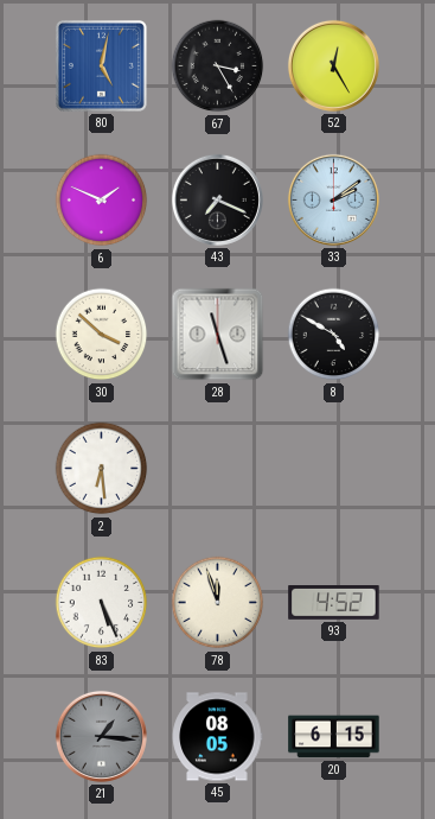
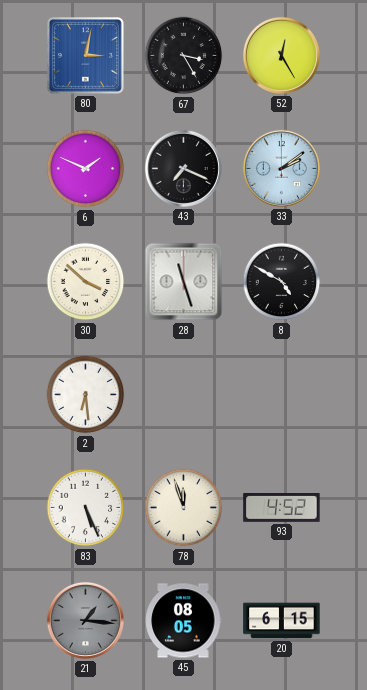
80: 5:02 -> 3:02
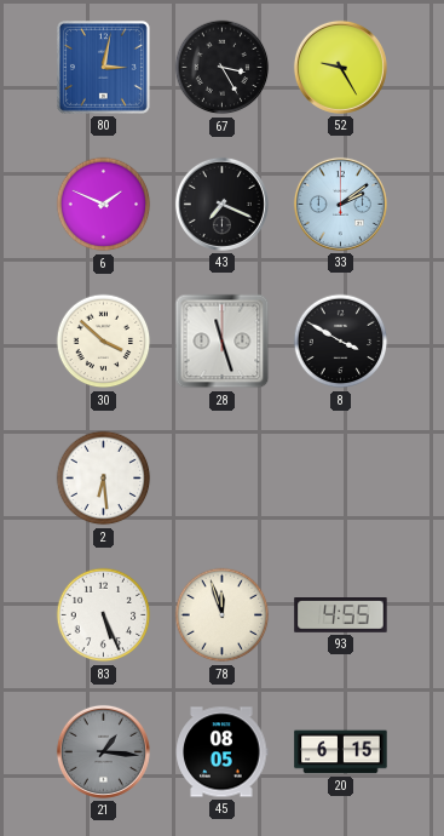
52: 12:25 -> 9:25
8: 4:50 -> 3:50
93: 4:52 -> 4:55
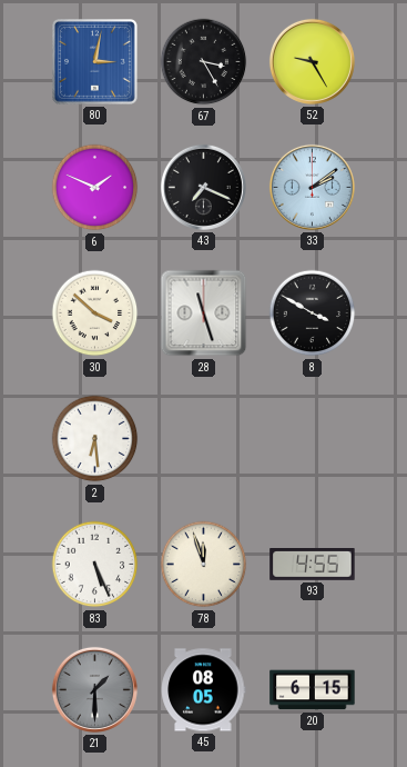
21: 1:16 -> 1:30
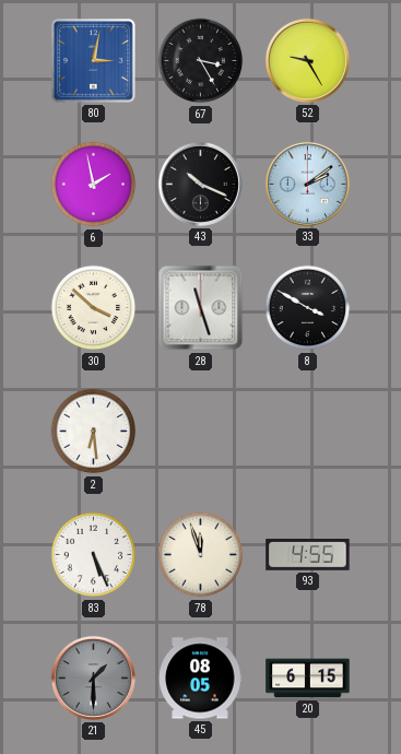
6: 1:49 -> 1:58
43: 7:19 -> 10:19
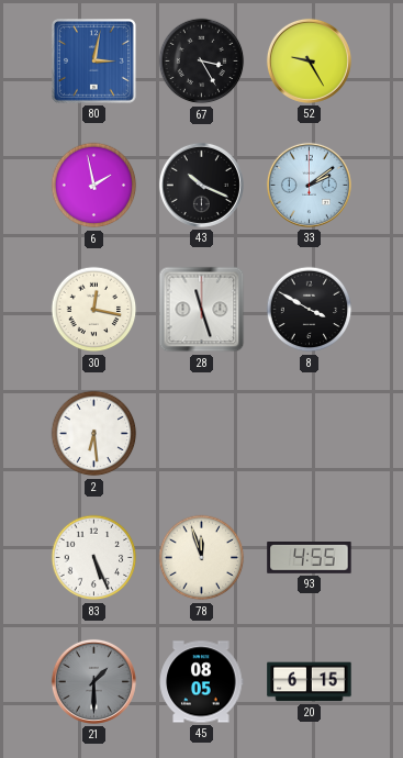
30: 3:52 -> 12:17
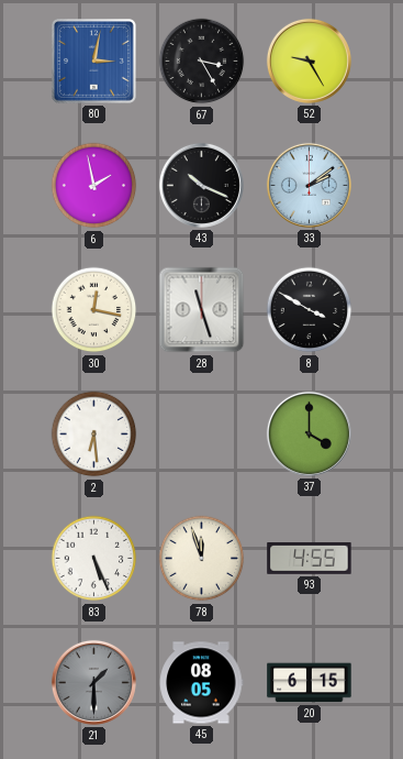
37: none -> 4:00
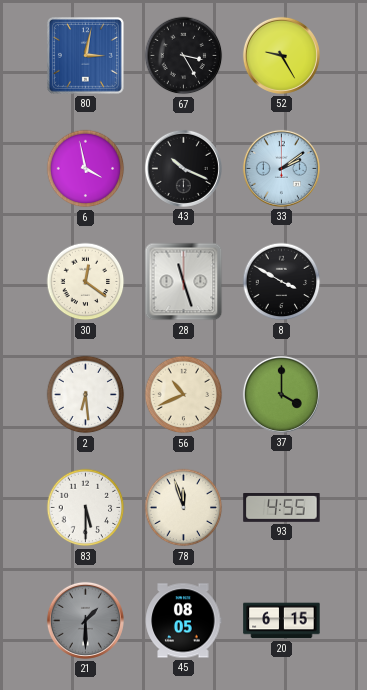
6: 1:58 -> 3:58
30: 12:17 -> 12:21
56: none -> 10:41
83: 5:26 -> 5:30
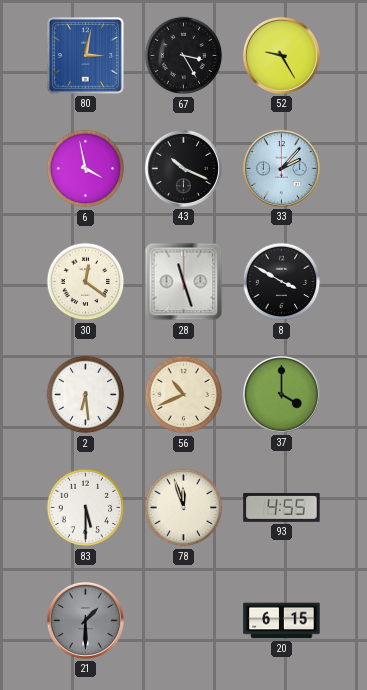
33: 2:09 -> 2:07
45: 08:05 -> none
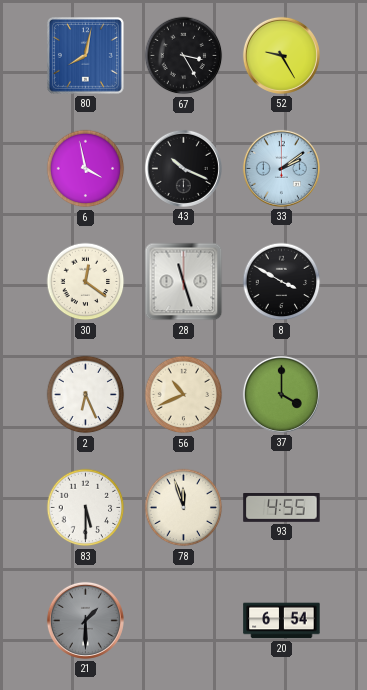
80: 3:02 -> 8:02
33: 2:07 -> 2:09
2: 6:29 -> 6:26
20: 6:15 -> 6:54
